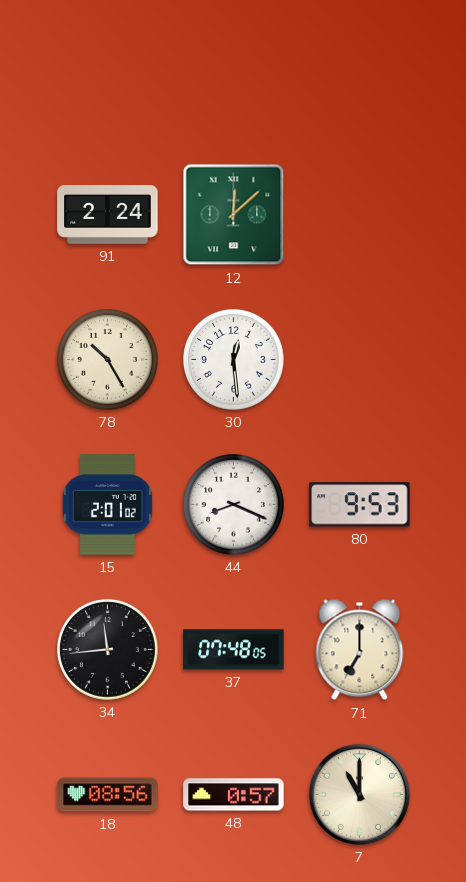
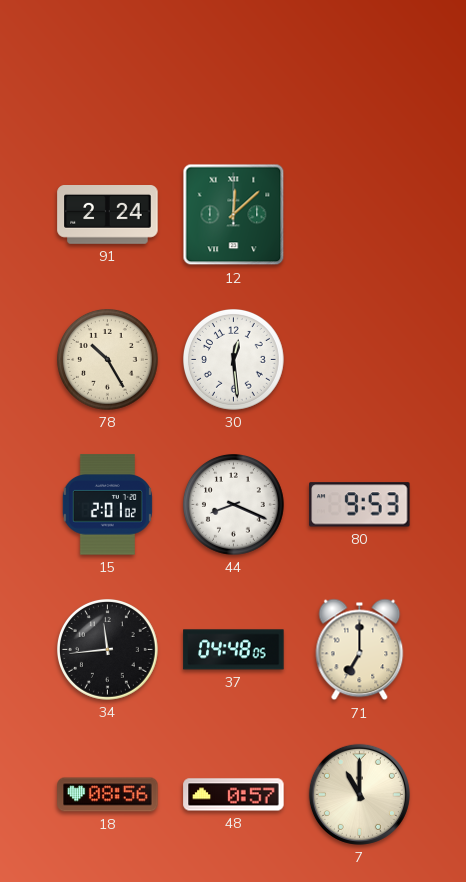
37: 07:48 -> 04:48
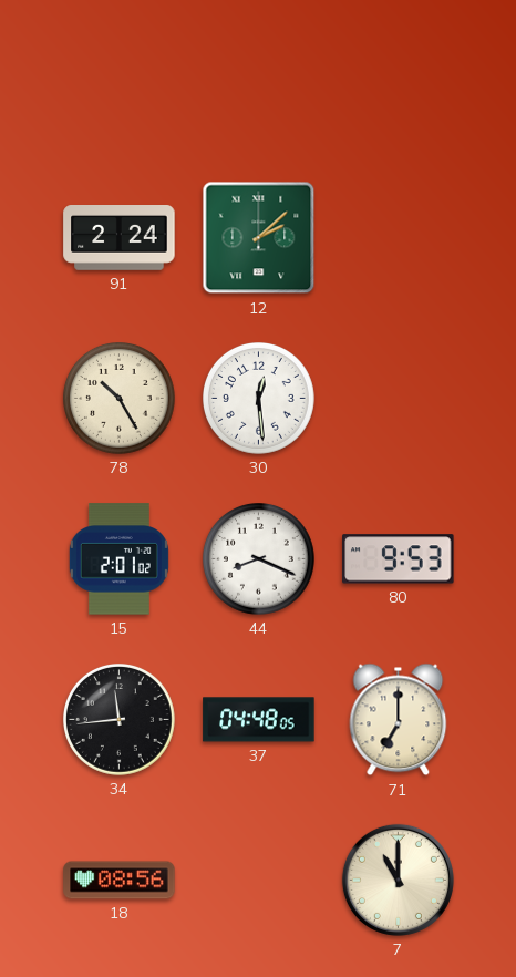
12: 12:08 -> 2:08
48: 0:57 -> none
